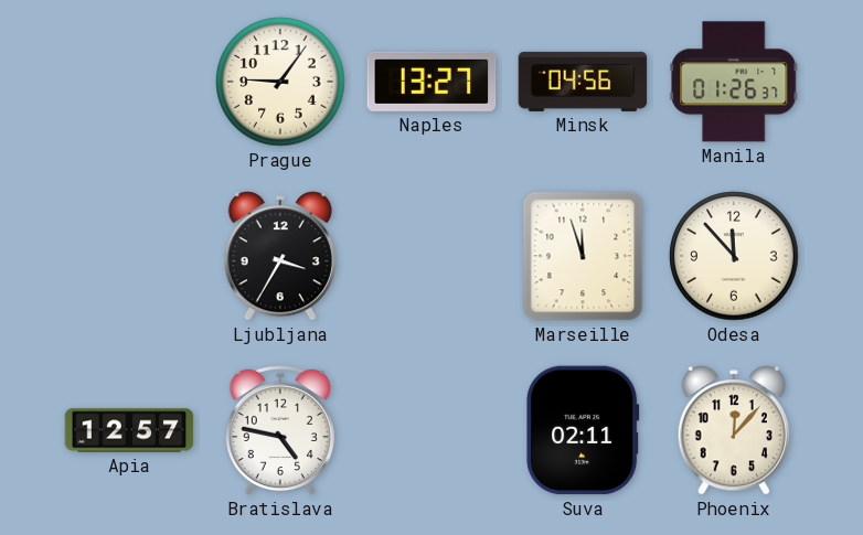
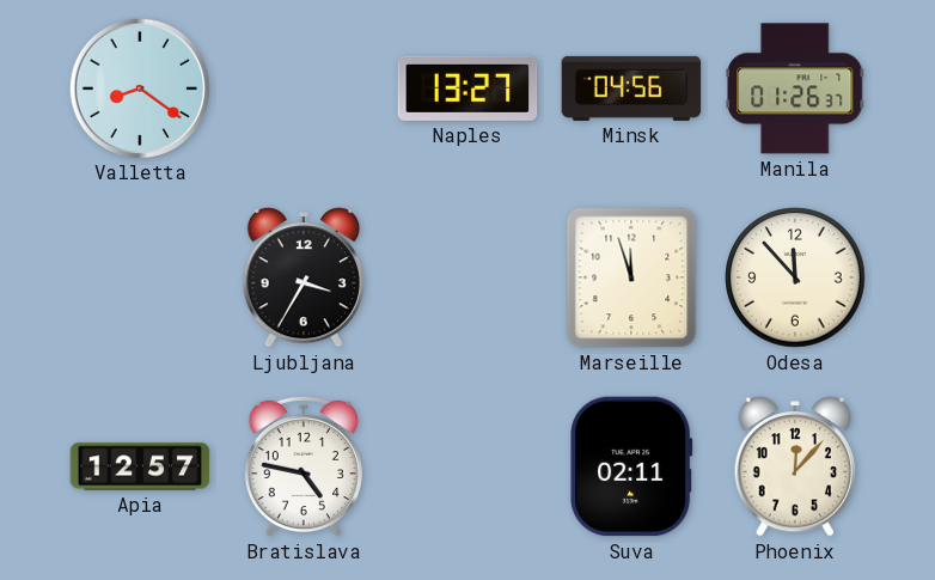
Valletta: none -> 8:21
Prague: 9:06 -> none
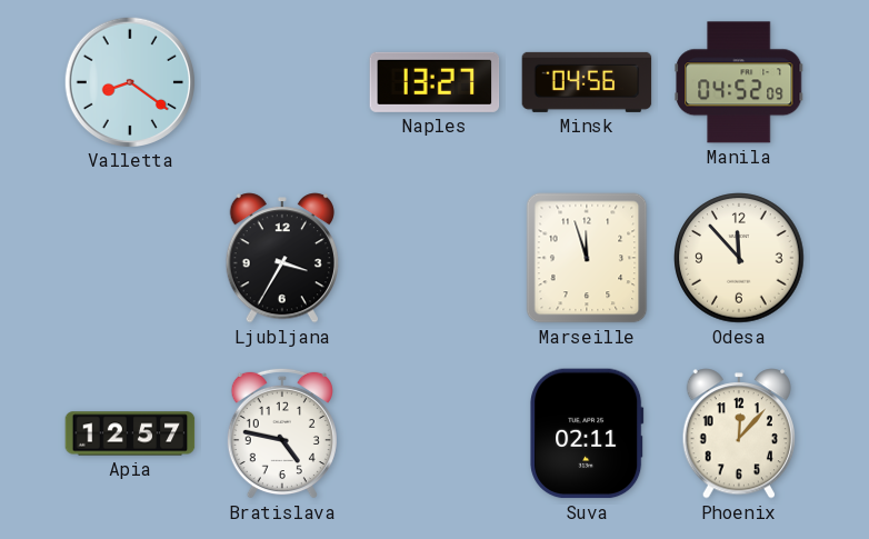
Manila: 01:26 -> 04:52
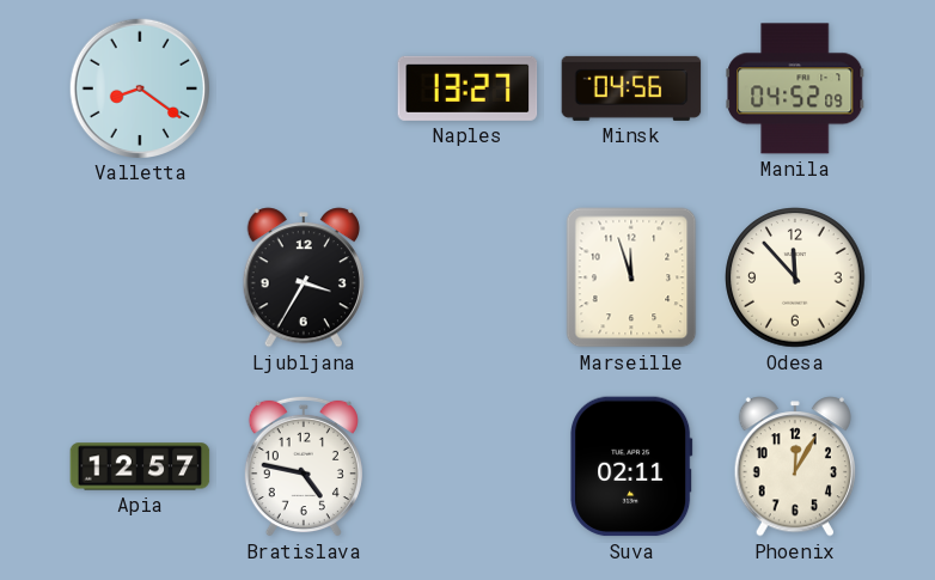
Phoenix: 12:07 -> 12:05
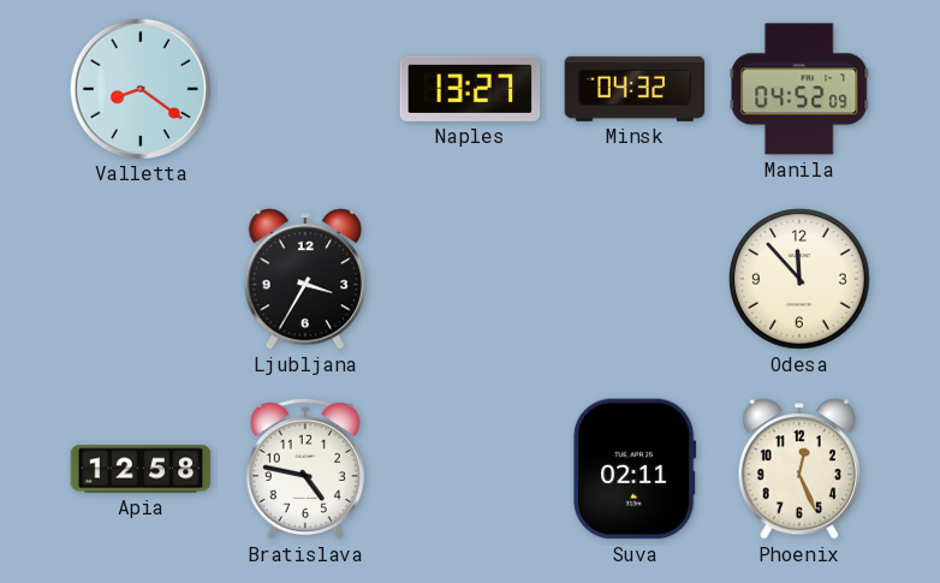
Minsk: 04:56 -> 04:32
Marseille: 11:57 -> none
Apia: 12:57 -> 12:58
Phoenix: 12:05 -> 12:26
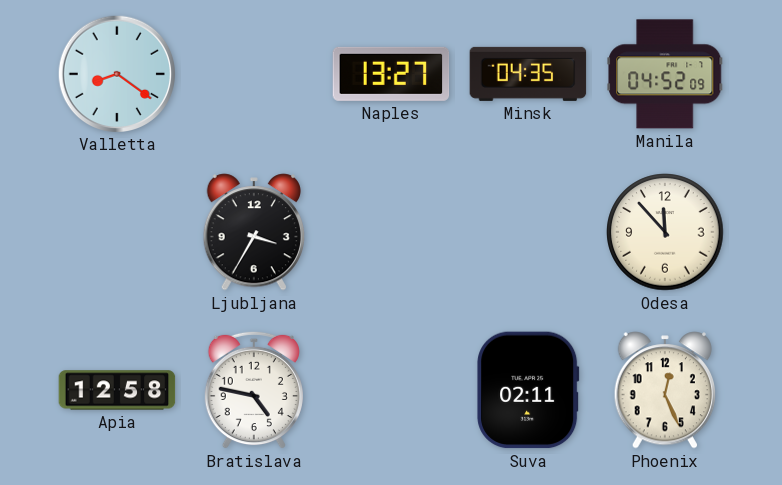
Minsk: 04:32 -> 04:35
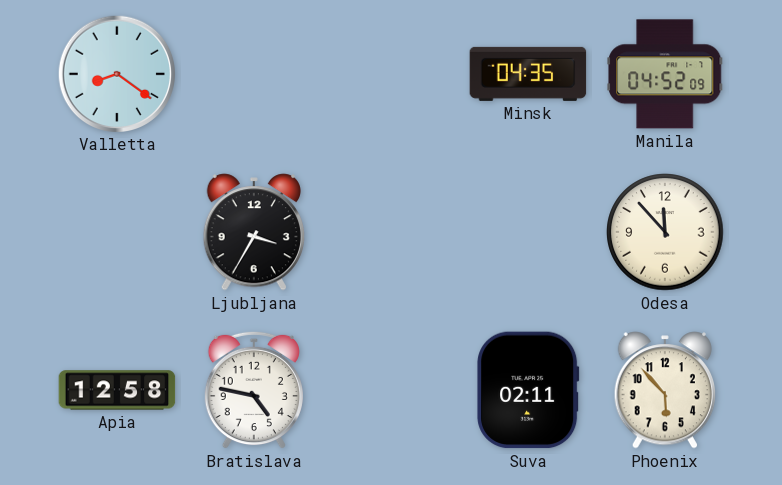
Naples: 13:27 -> none
Phoenix: 12:26 -> 5:53
